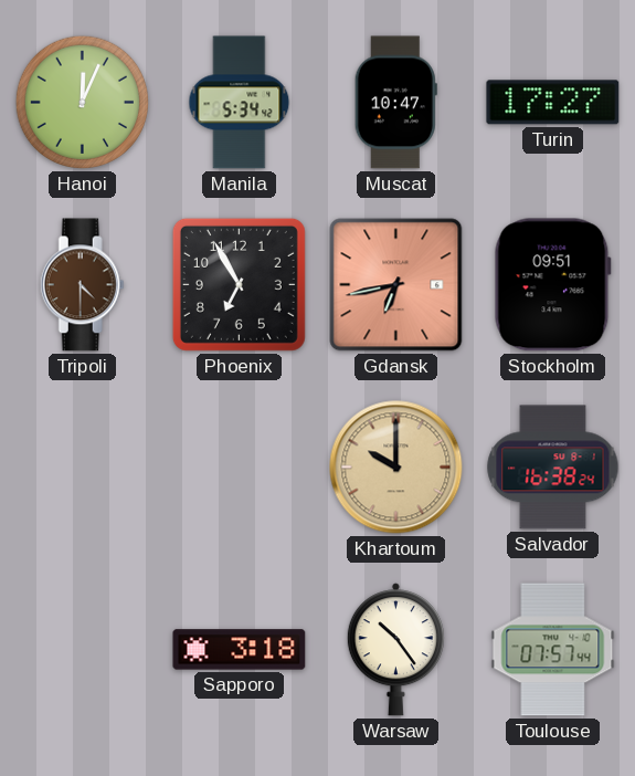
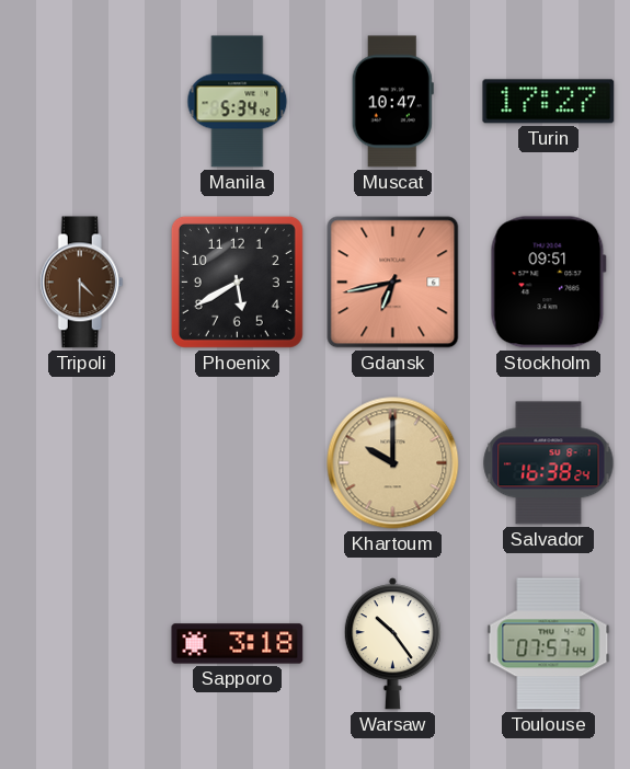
Hanoi: 12:04 -> none
Phoenix: 6:55 -> 5:40
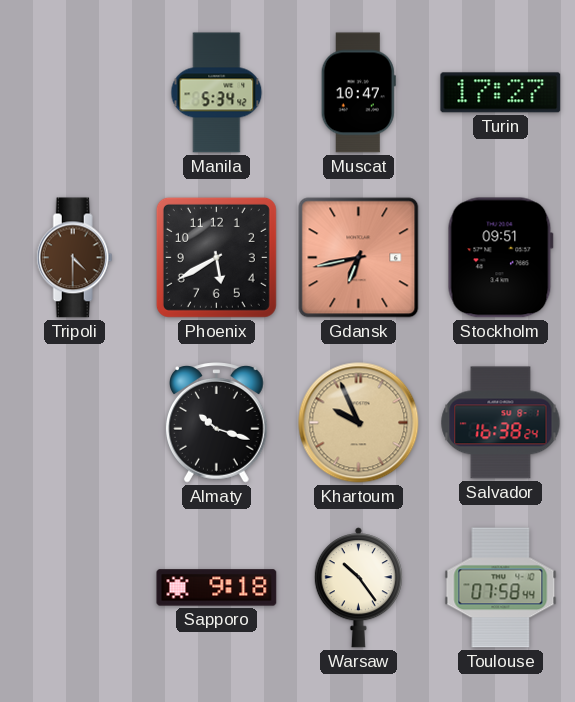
Almaty: none -> 10:18
Khartoum: 10:00 -> 9:56
Sapporo: 3:18 -> 9:18
Toulouse: 07:57 -> 07:58
